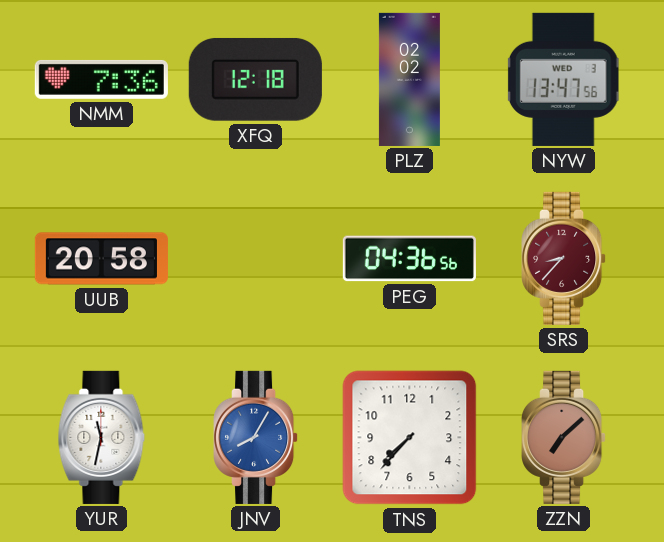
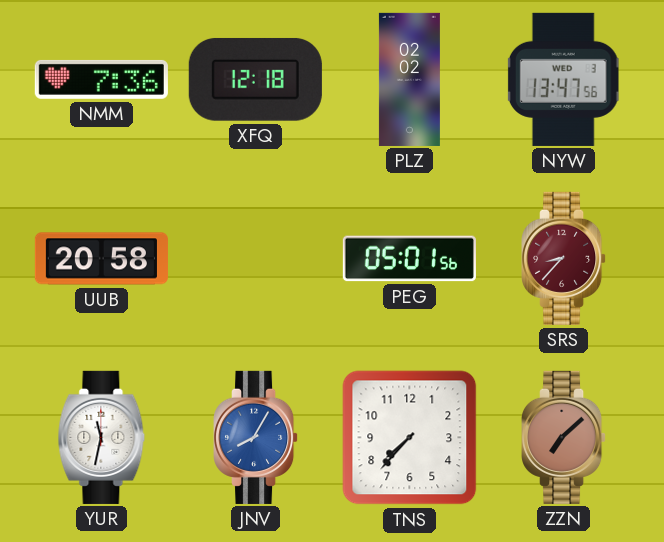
PEG: 04:36 -> 05:01
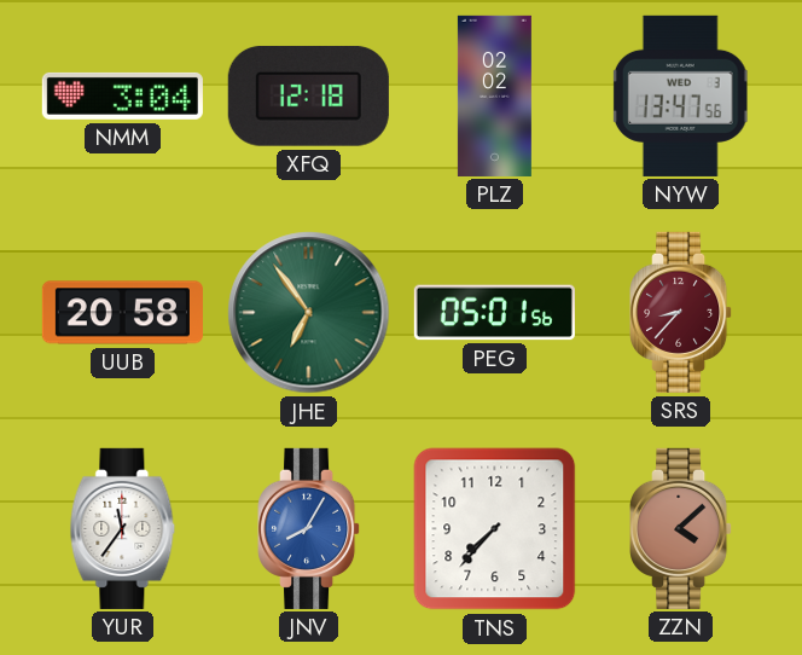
NMM: 7:36 -> 3:04
JHE: none -> 6:54
YUR: 11:32 -> 11:36
ZZN: 7:08 -> 4:08
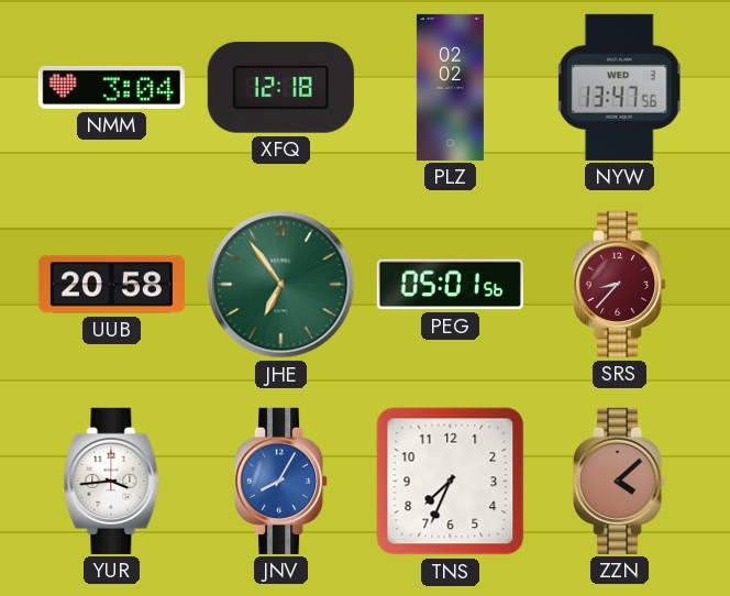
YUR: 11:36 -> 3:44
TNS: 7:37 -> 7:34
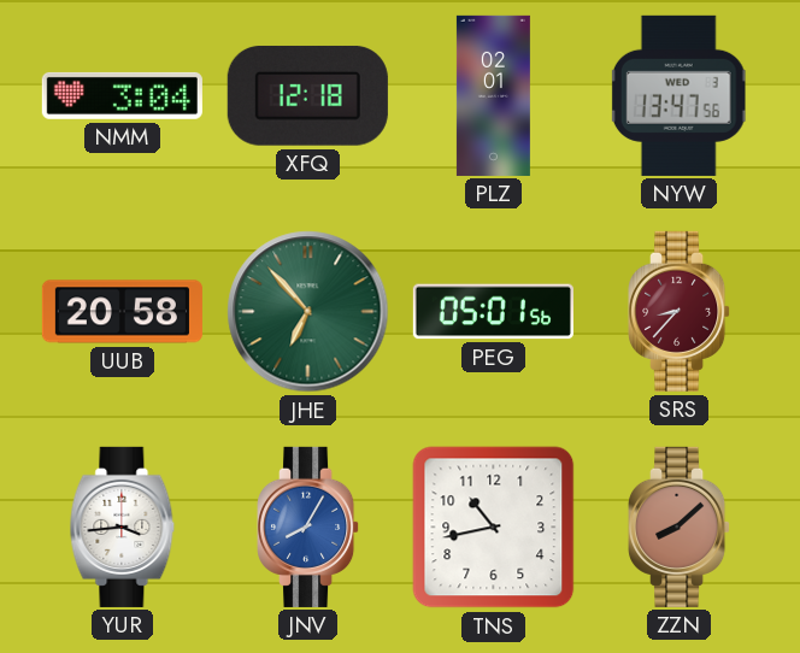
PLZ: 02:02 -> 02:01
JHE: 6:54 -> 6:53
TNS: 7:34 -> 10:43
ZZN: 4:08 -> 8:08
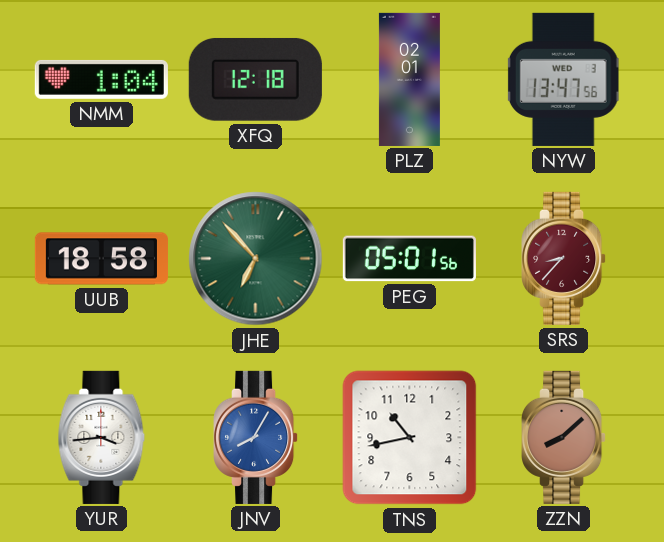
NMM: 3:04 -> 1:04
UUB: 20:58 -> 18:58
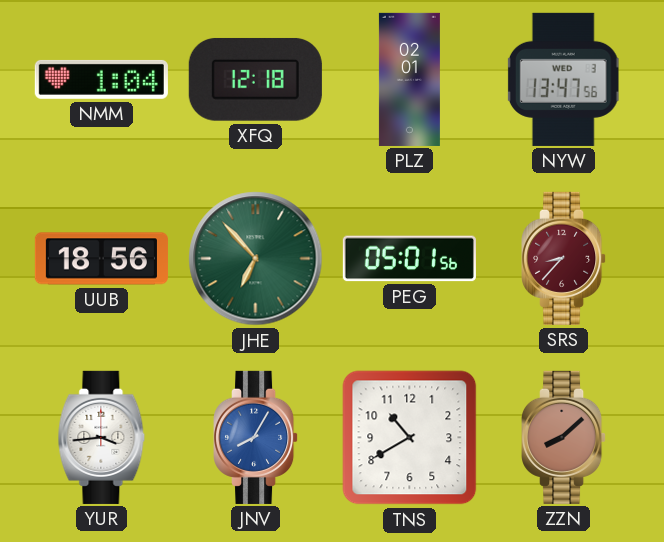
UUB: 18:58 -> 18:56
TNS: 10:43 -> 10:40
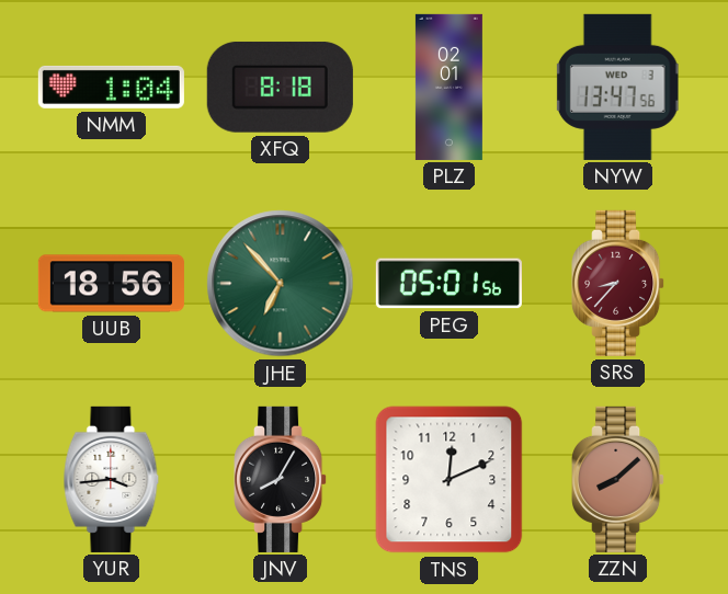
XFQ: 12:18 -> 8:18
JNV dial: blue -> black
TNS: 10:40 -> 12:11
